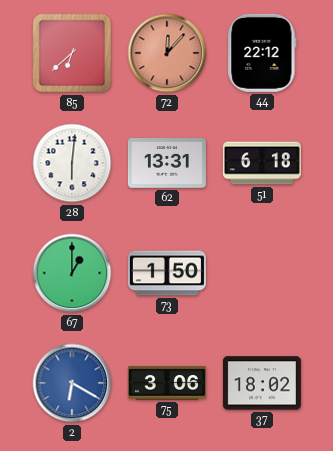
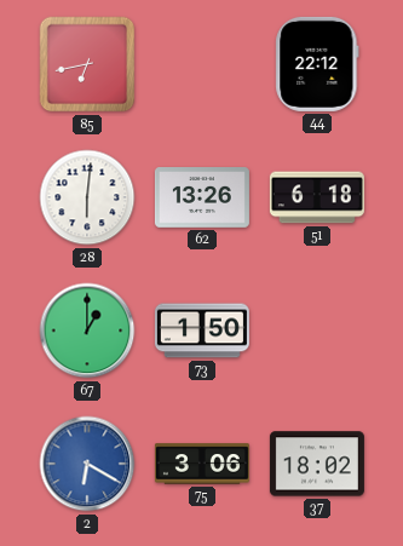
85: 6:38 -> 6:43
72: 12:07 -> none
62: 13:31 -> 13:26
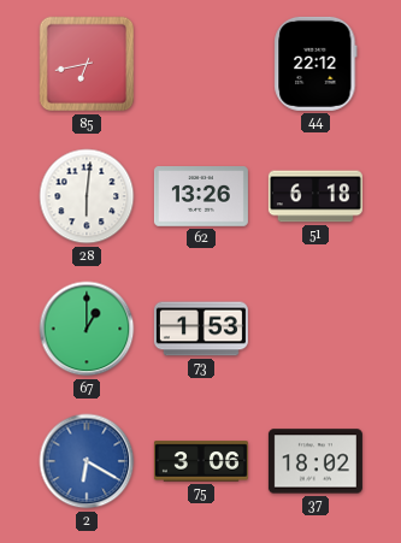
73: 1:50 -> 1:53
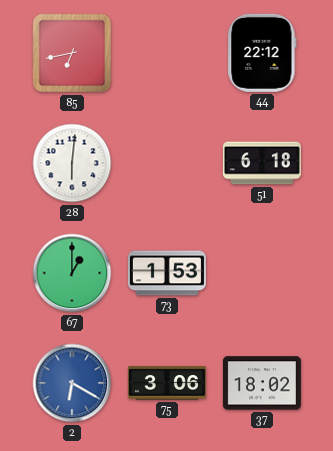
62: 13:26 -> none
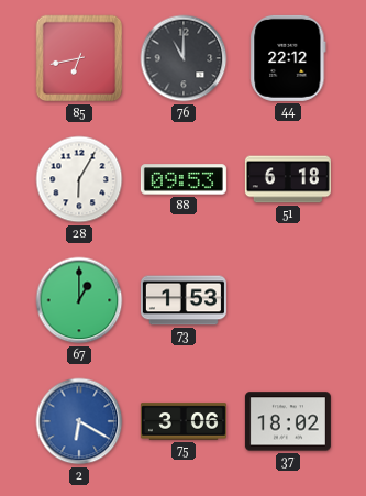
76: none -> 11:00
28: 6:01 -> 6:05
88: none -> 09:53
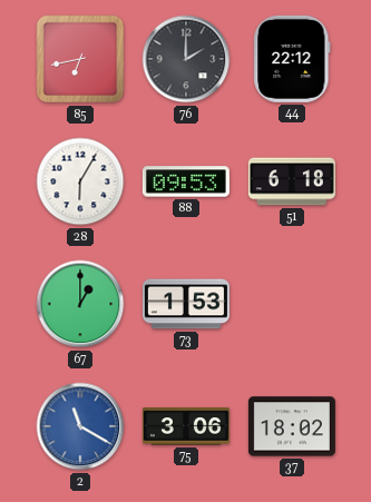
76: 11:00 -> 2:00
2: 6:20 -> 11:20
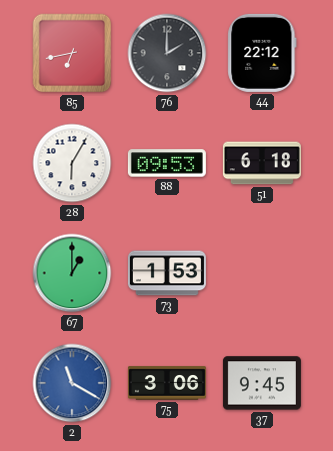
37: 18:02 -> 9:45
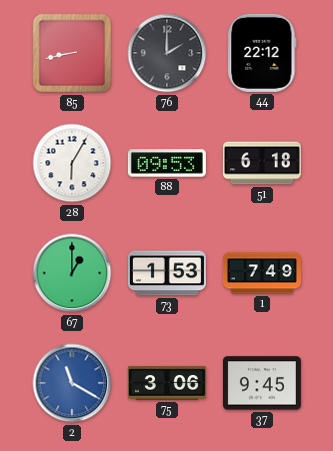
85: 6:43 -> 8:43
1: none -> 7:49
